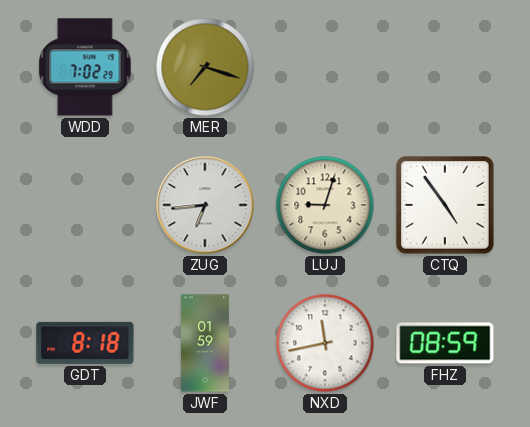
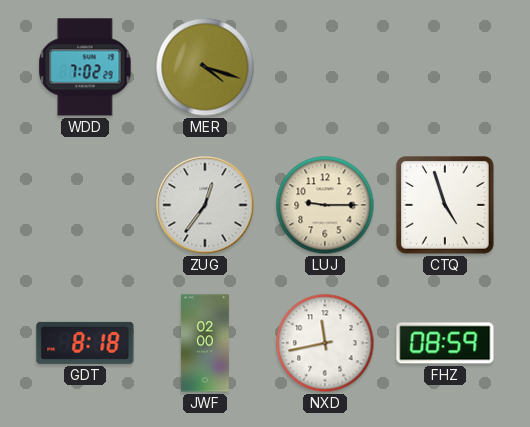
MER: 7:18 -> 4:18
ZUG: 6:44 -> 12:36
LUJ: 9:03 -> 9:15
CTQ: 4:54 -> 4:57
JWF: 01:59 -> 02:00
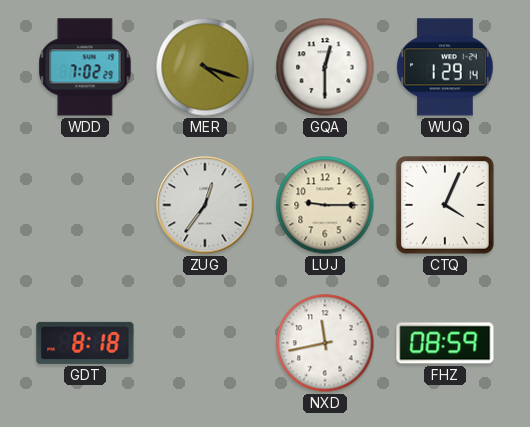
GQA: none -> 12:30
WUQ: none -> 1:29
CTQ: 4:57 -> 4:04
JWF: 02:00 -> none
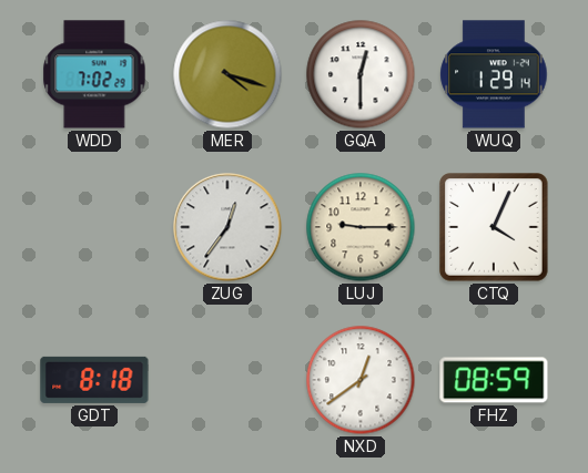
NXD: 11:43 -> 12:39
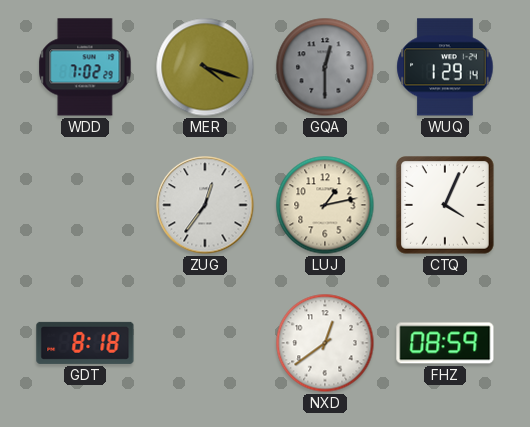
GQA dial: white -> grey
LUJ: 9:15 -> 1:13
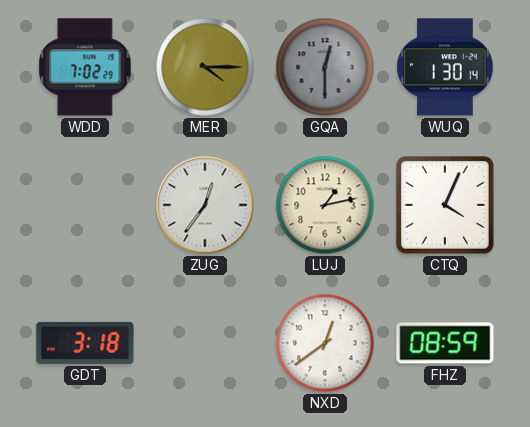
MER: 4:18 -> 4:15
WUQ: 1:29 -> 1:30
GDT: 8:18 -> 3:18
